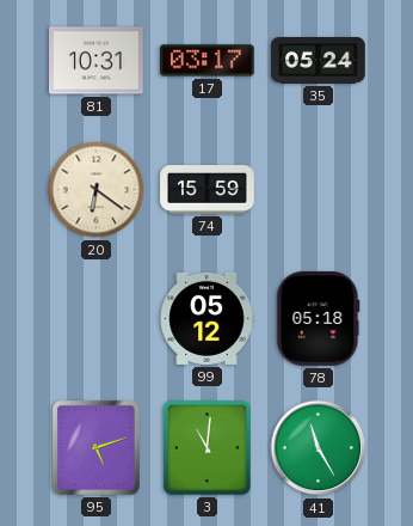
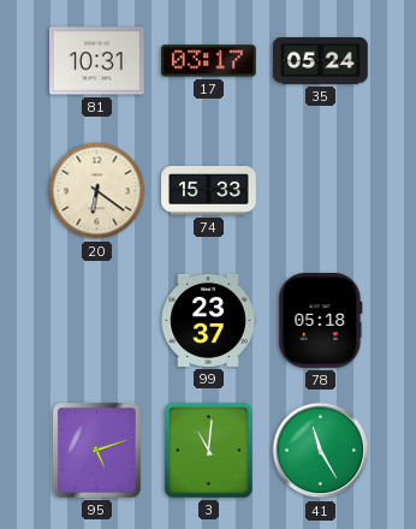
74: 15:59 -> 15:33
99: 05:12 -> 23:37
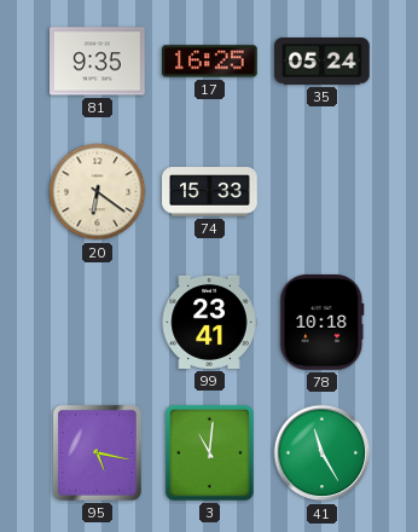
81: 10:31 -> 9:35
17: 03:17 -> 16:25
99: 23:37 -> 23:41
78: 05:18 -> 10:18
95: 5:12 -> 5:17
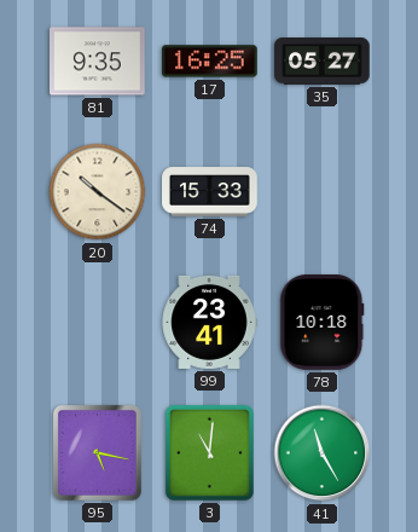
35: 05:24 -> 05:27
20: 6:21 -> 10:21
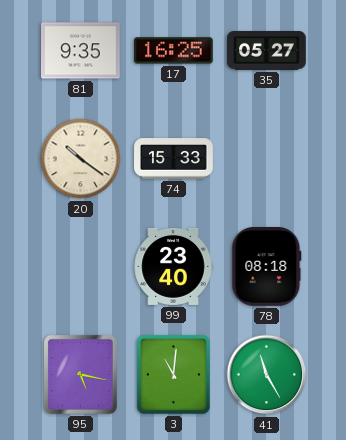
99: 23:41 -> 23:40
78: 10:18 -> 08:18
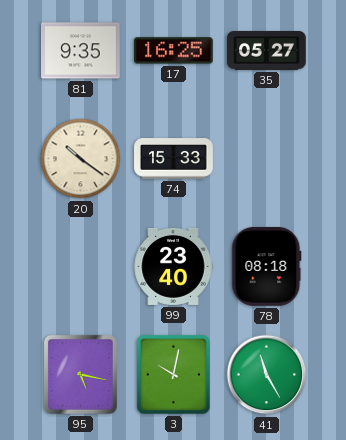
3: 11:01 -> 10:02
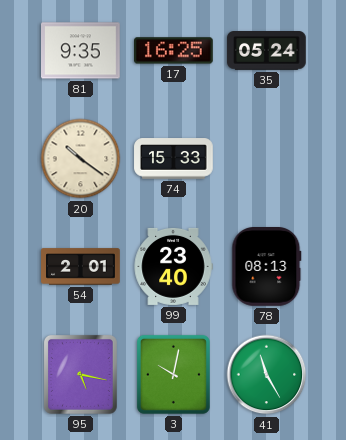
35: 05:27 -> 05:24
54: none -> 2:01
78: 08:18 -> 08:13
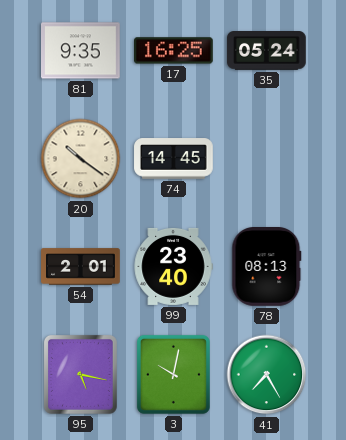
74: 15:33 -> 14:45
41: 11:25 -> 7:25
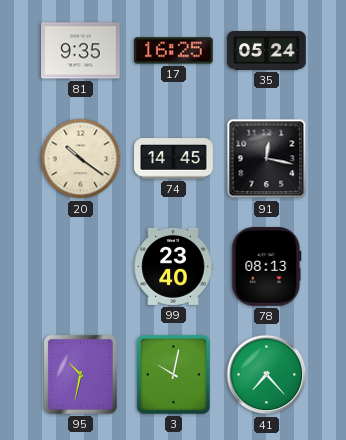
91: none -> 12:17
54: 2:01 -> none
95: 5:17 -> 10:32
41: 7:25 -> 7:23
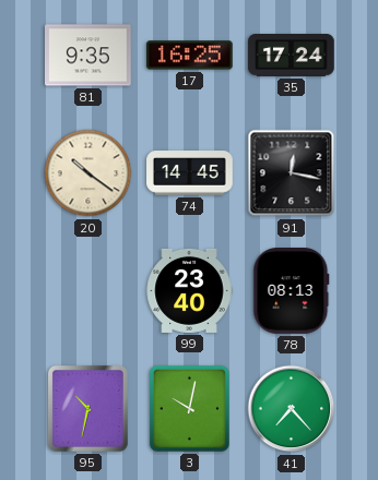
35: 05:24 -> 17:24
